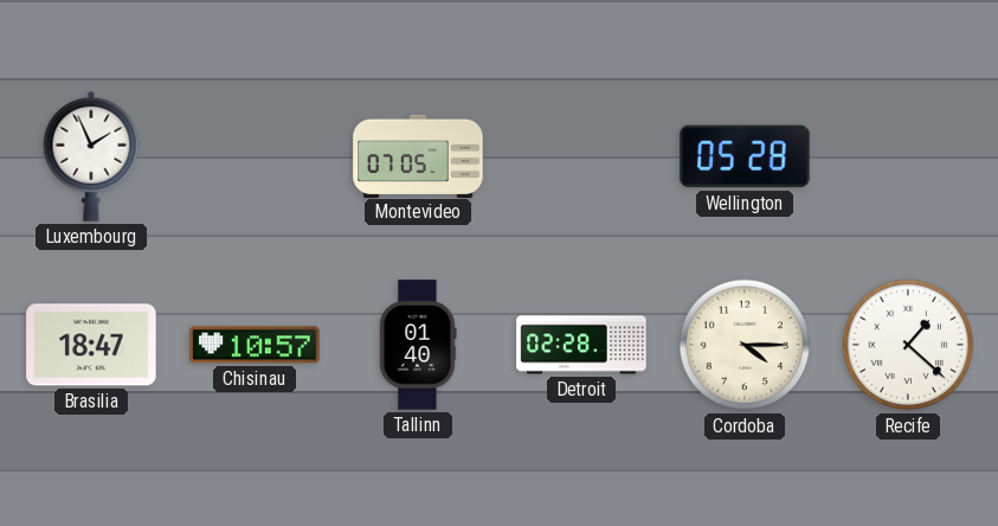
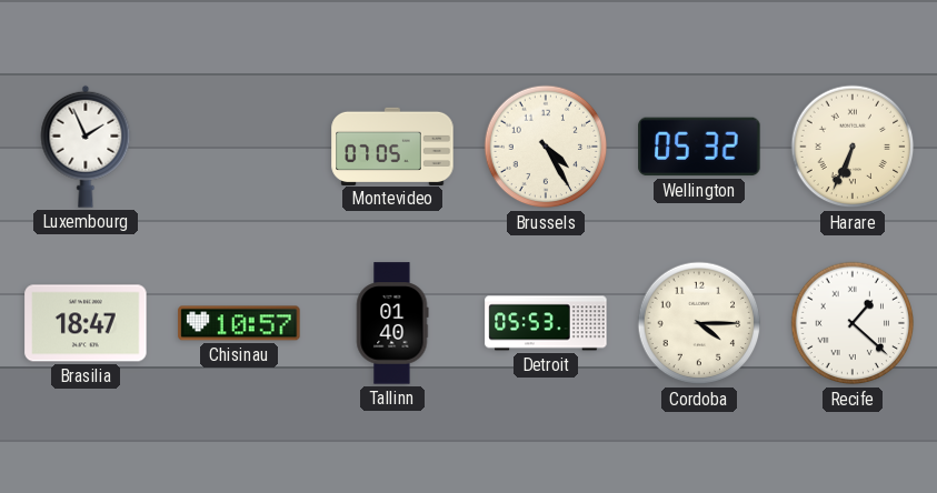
Brussels: none -> 4:25
Wellington: 05:28 -> 05:32
Harare: none -> 6:34
Detroit: 02:28 -> 05:53
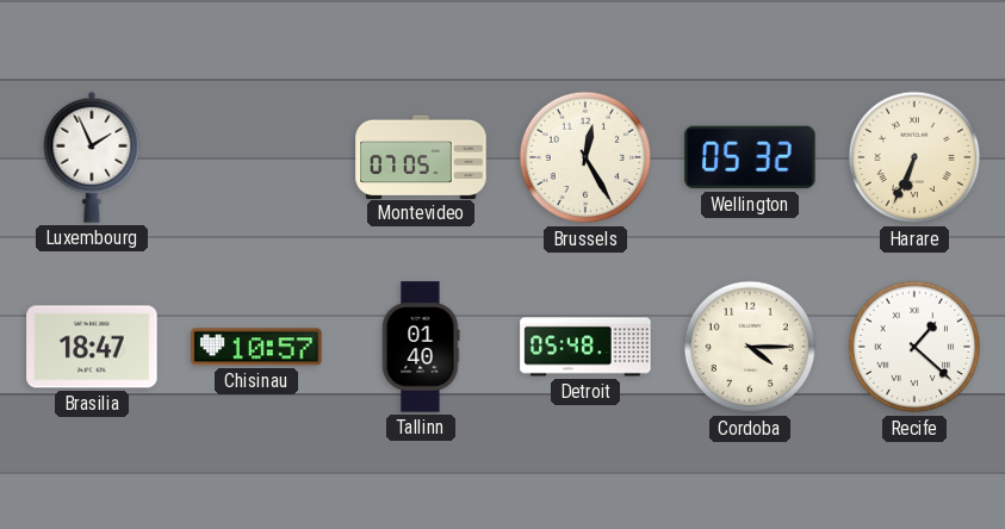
Brussels: 4:25 -> 12:25
Detroit: 05:53 -> 05:48
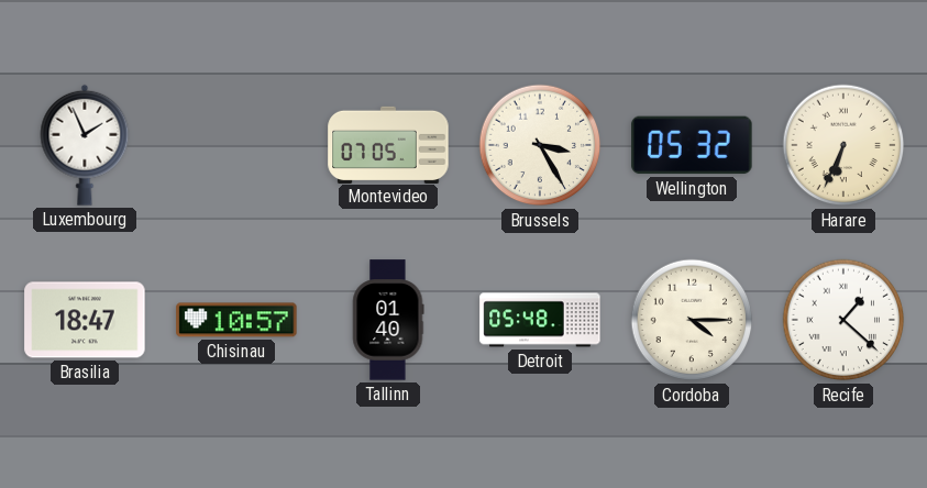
Brussels: 12:25 -> 3:25
